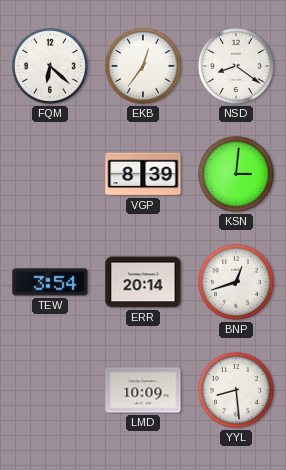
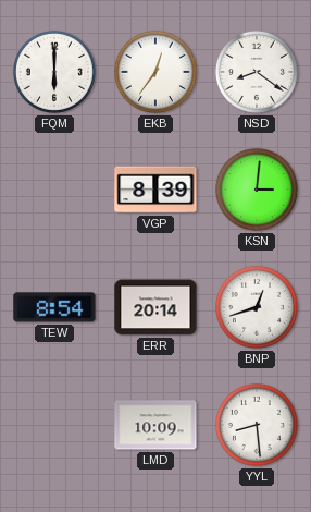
FQM: 6:22 -> 6:00
TEW: 3:54 -> 8:54
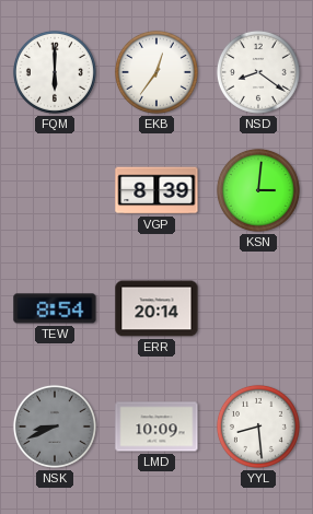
BNP: 12:42 -> none
NSK: none -> 8:41
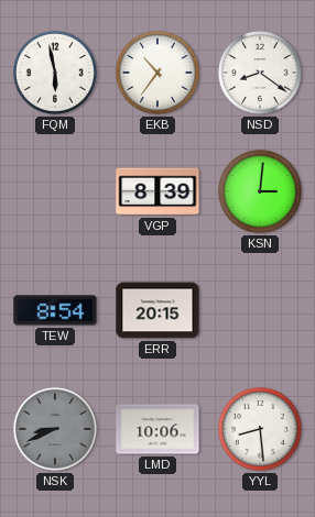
FQM: 6:00 -> 5:58
EKB: 12:36 -> 10:36
ERR: 20:14 -> 20:15
LMD: 10:09 -> 10:06
